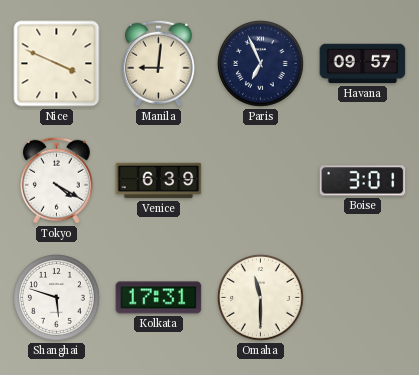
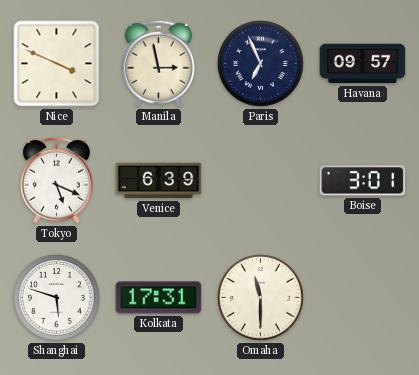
Manila: 9:01 -> 2:58
Tokyo: 4:20 -> 5:19
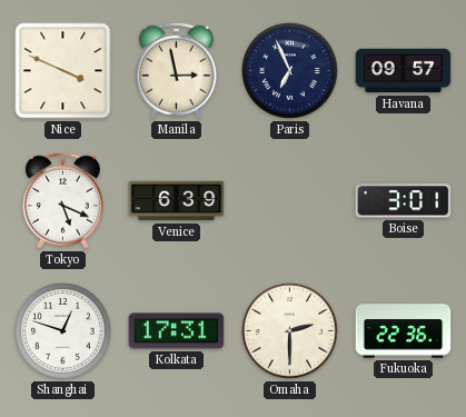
Shanghai: 5:48 -> 12:48
Omaha: 11:30 -> 2:30
Fukuoka: none -> 22:36
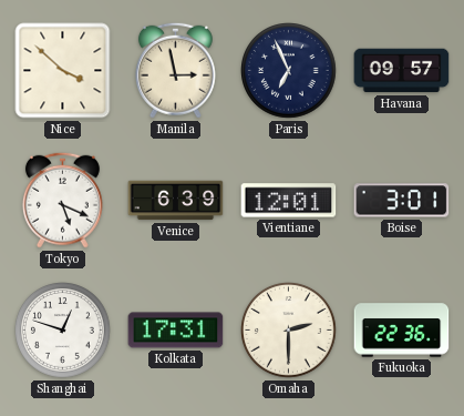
Nice: 3:49 -> 3:52
Vientiane: none -> 12:01
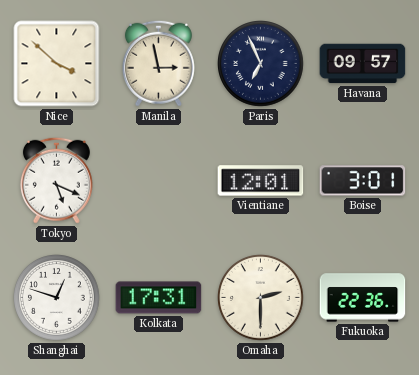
Venice: 6:39 -> none
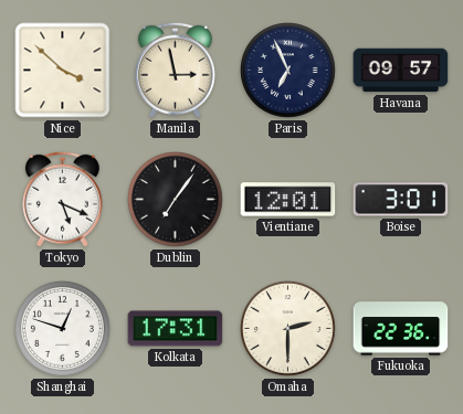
Dublin: none -> 7:06
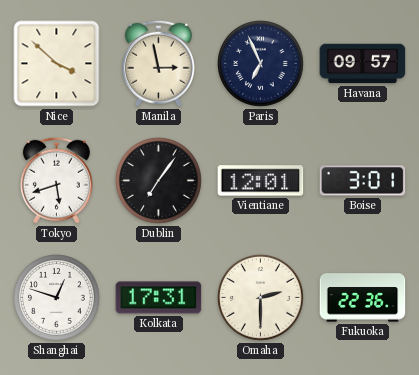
Tokyo: 5:19 -> 5:42
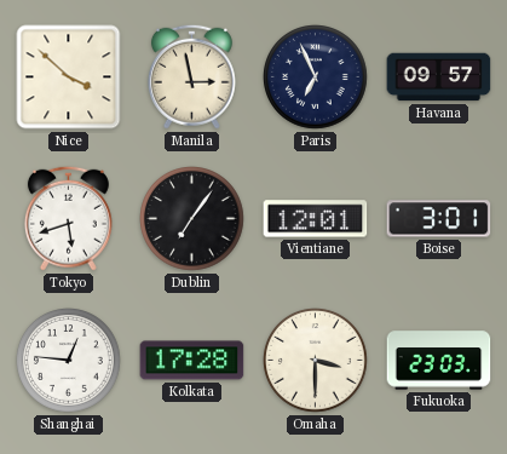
Shanghai: 12:48 -> 12:46
Kolkata: 17:31 -> 17:28
Omaha: 2:30 -> 3:30
Fukuoka: 22:36 -> 23:03
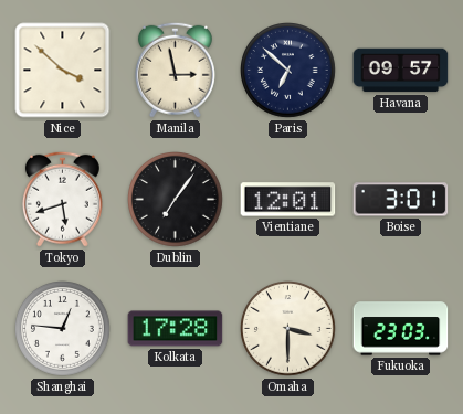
Paris: 6:56 -> 6:52
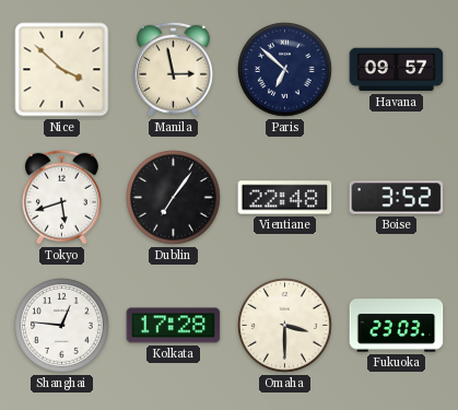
Vientiane: 12:01 -> 22:48
Boise: 3:01 -> 3:52
